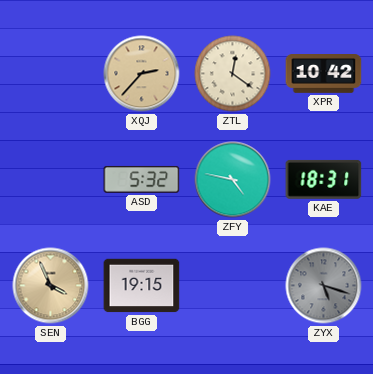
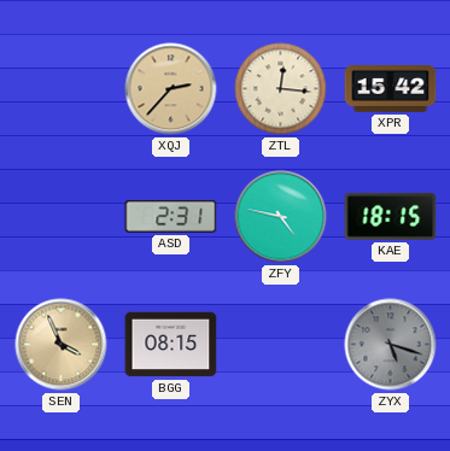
ZTL: 12:21 -> 12:16
XPR: 10:42 -> 15:42
ASD: 5:32 -> 2:31
KAE: 18:31 -> 18:15
BGG: 19:15 -> 08:15
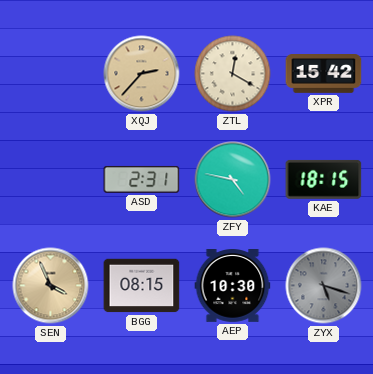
ZTL: 12:16 -> 12:20
AEP: none -> 10:30
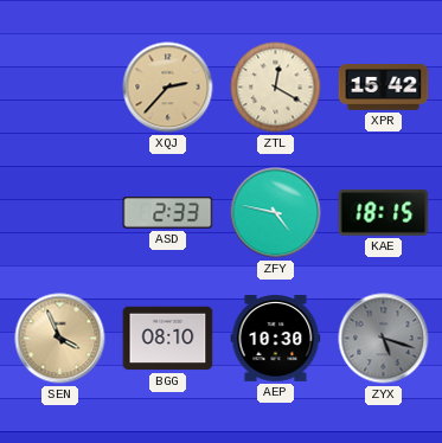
ASD: 2:31 -> 2:33
BGG: 08:15 -> 08:10
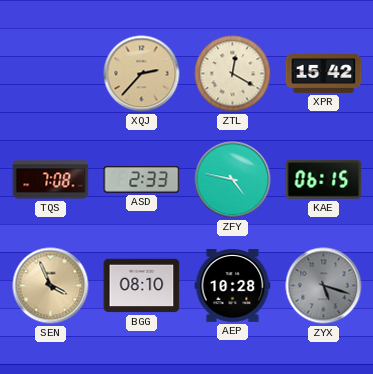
TQS: none -> 7:08
KAE: 18:15 -> 06:15
AEP: 10:30 -> 10:28
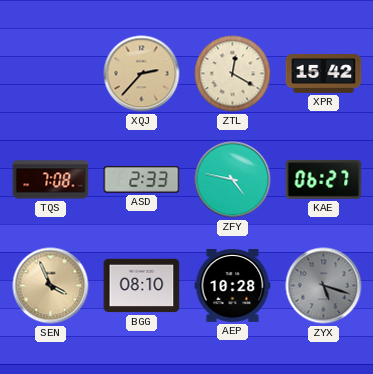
KAE: 06:15 -> 06:27
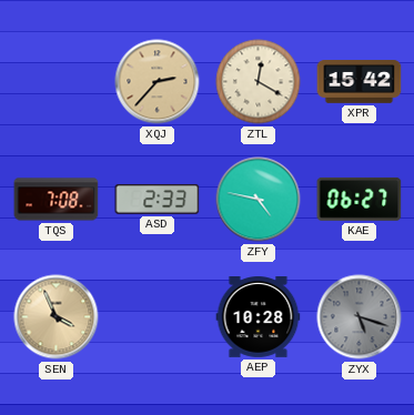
BGG: 08:10 -> none
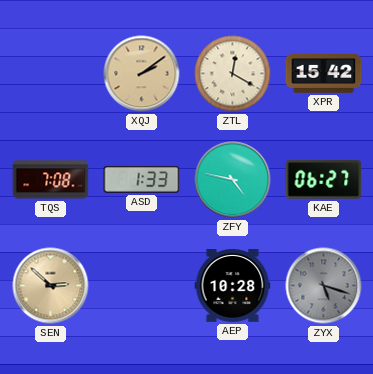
XQJ: 2:37 -> 2:09
ASD: 2:33 -> 1:33
SEN: 3:56 -> 2:52
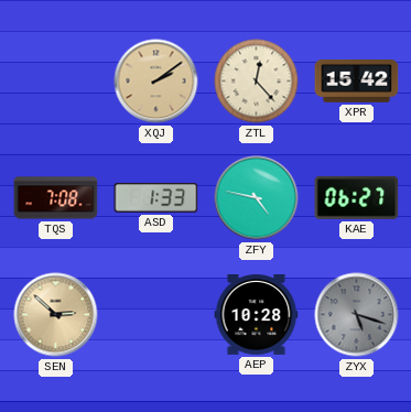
ZTL: 12:20 -> 12:23
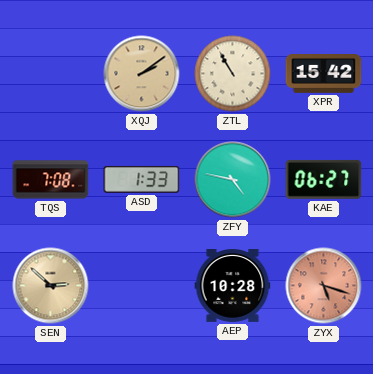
ZTL: 12:23 -> 10:55
ZYX dial: grey -> salmon
